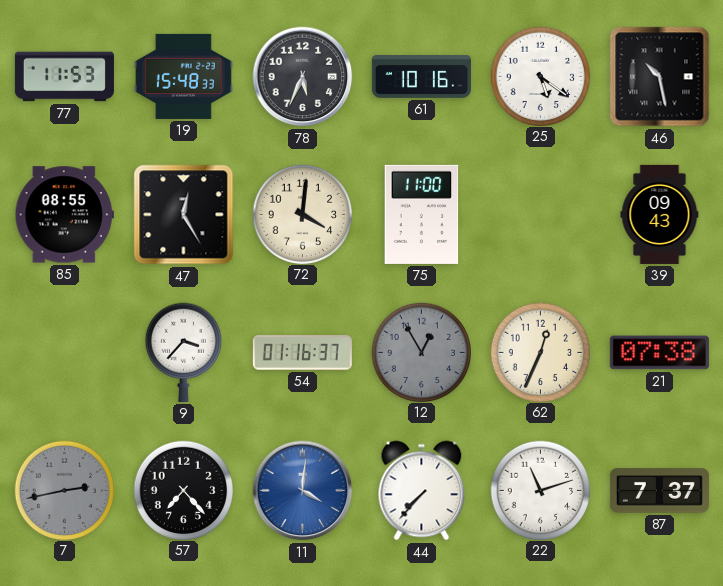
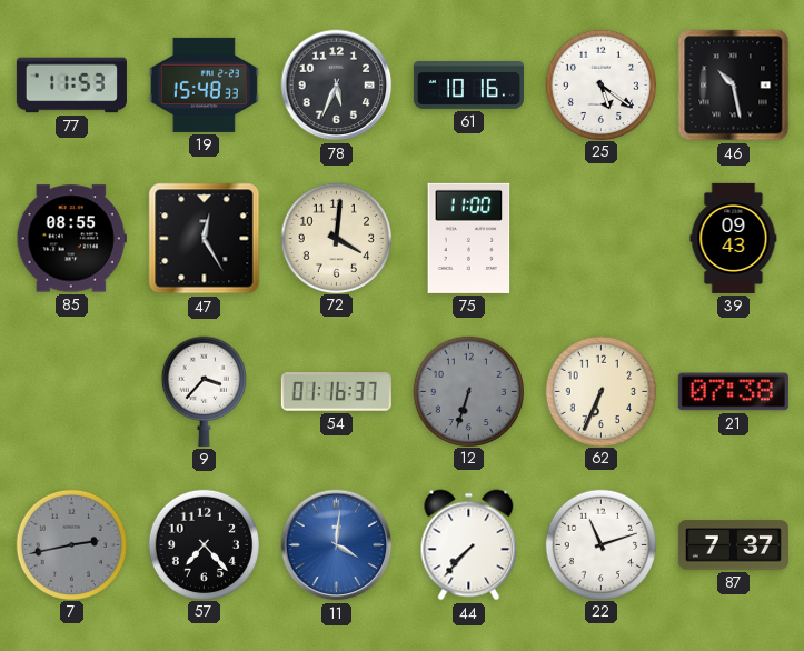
12: 12:55 -> 6:33
62: 12:34 -> 6:34
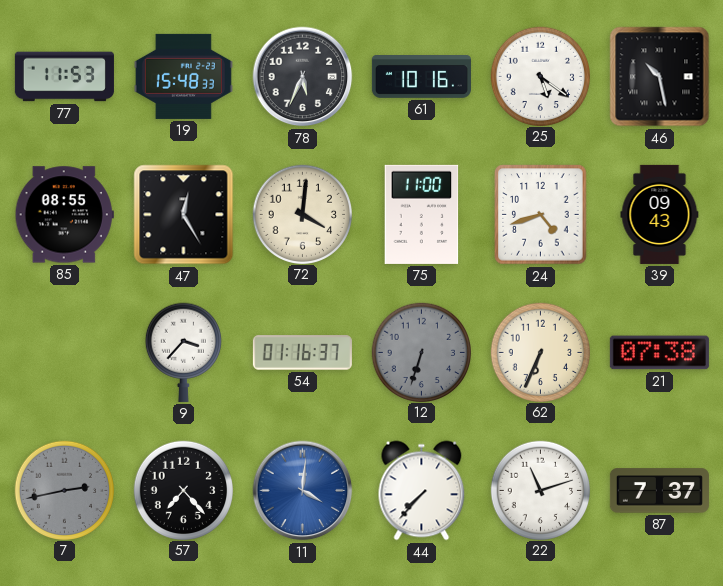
24: none -> 4:42
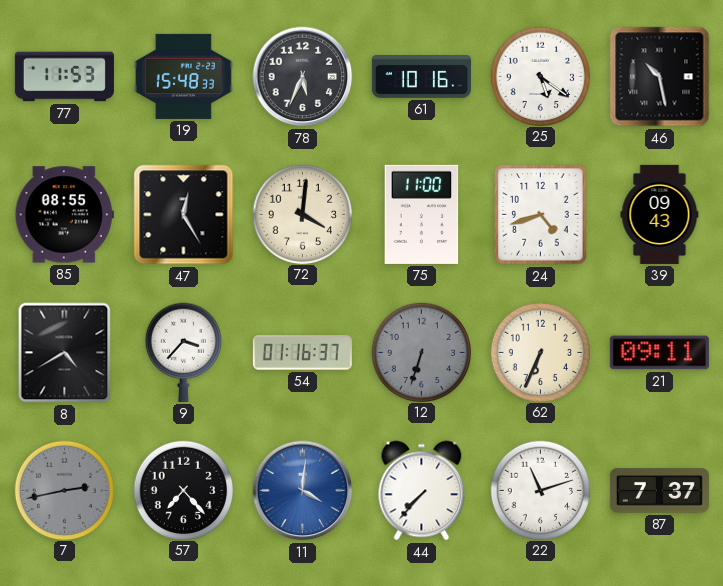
8: none -> 4:40
21: 07:38 -> 09:11
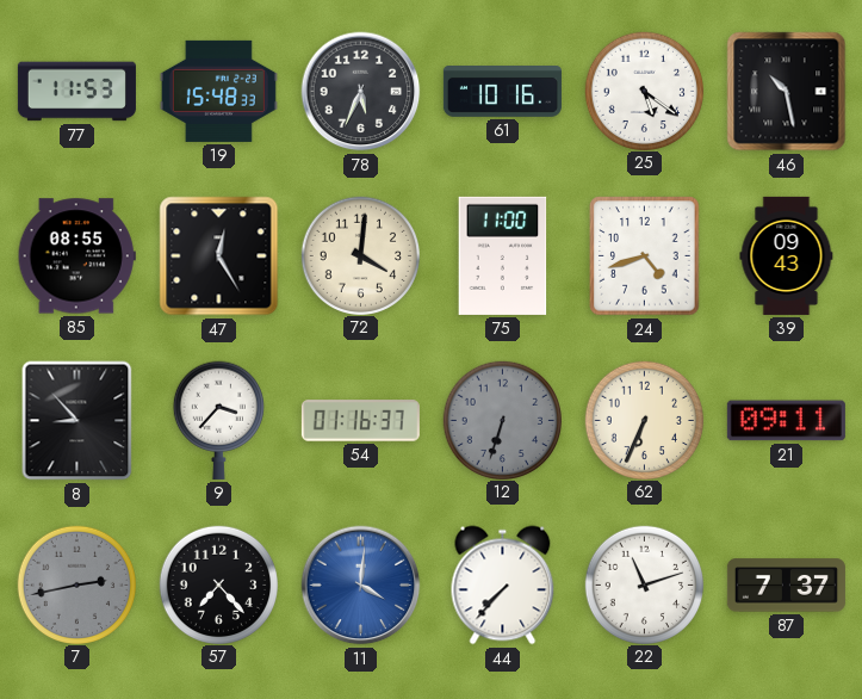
8: 4:40 -> 8:53
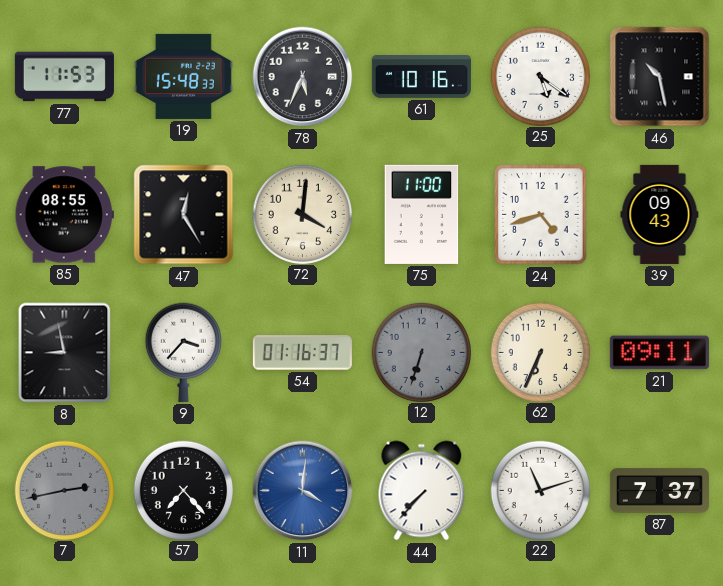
8: 8:53 -> 8:58
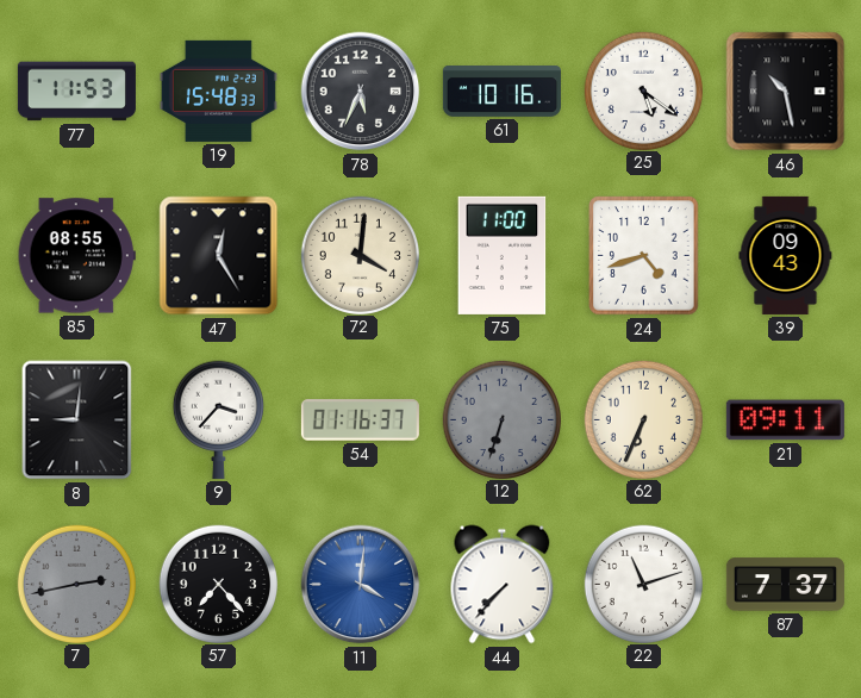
8: 8:58 -> 9:01
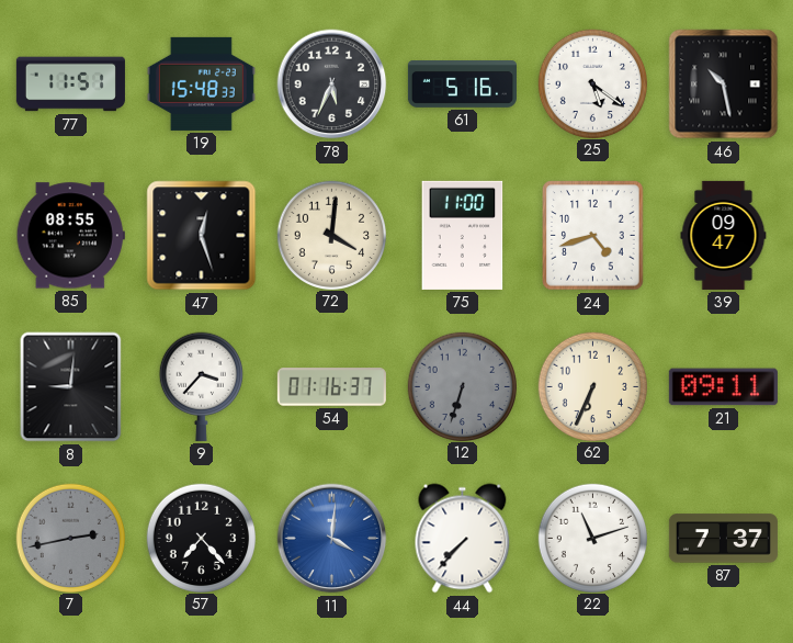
77: 11:53 -> 11:51
61: 10:16 -> 5:16
47: 12:25 -> 12:27
39: 09:43 -> 09:47
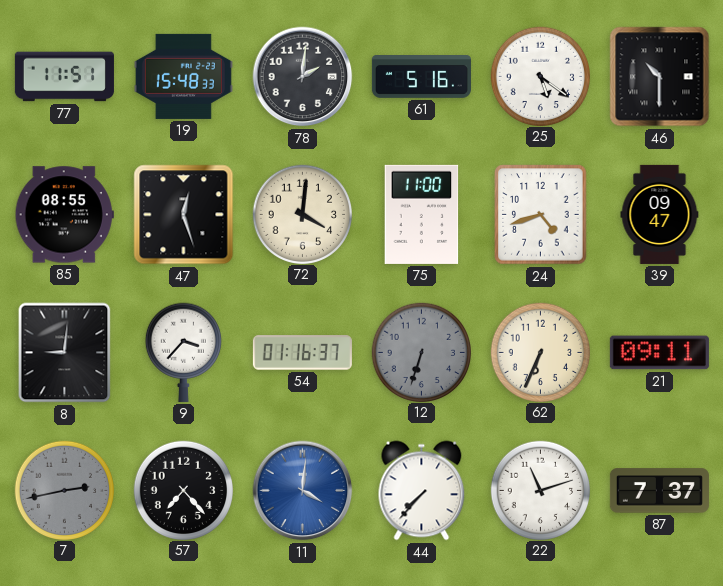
78: 5:34 -> 2:01
46: 10:28 -> 10:30
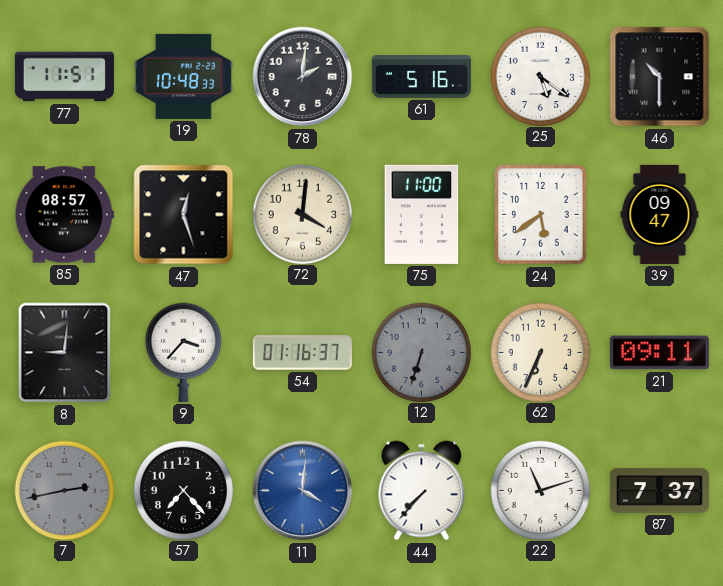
19: 15:48 -> 10:48
85: 08:55 -> 08:57
24: 4:42 -> 5:39
